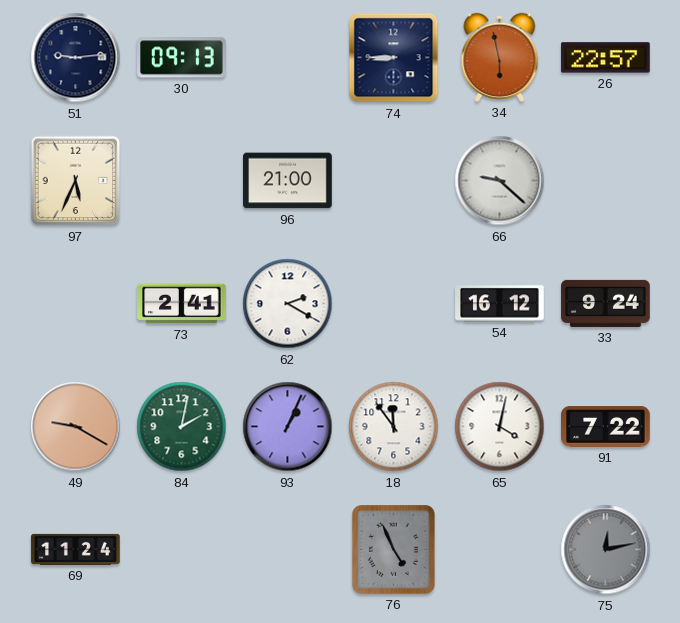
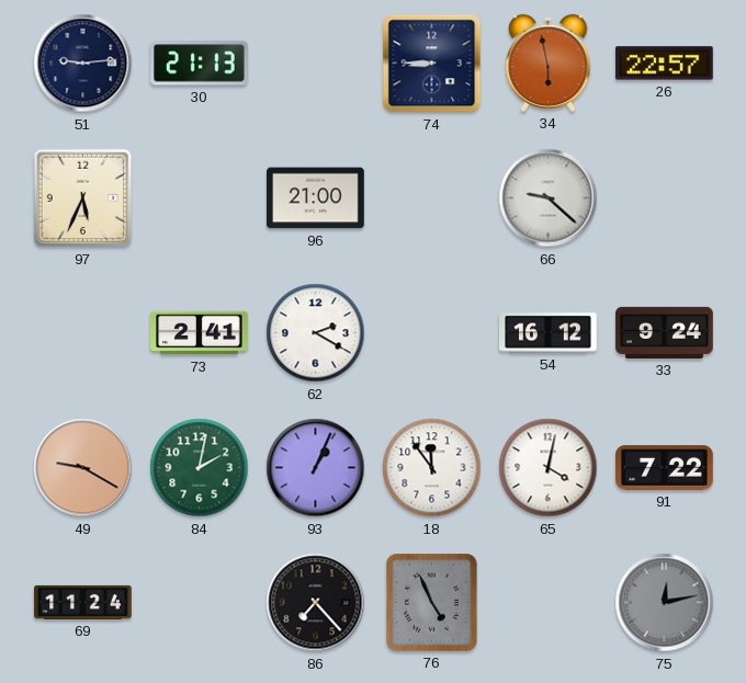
30: 09:13 -> 21:13
86: none -> 7:23
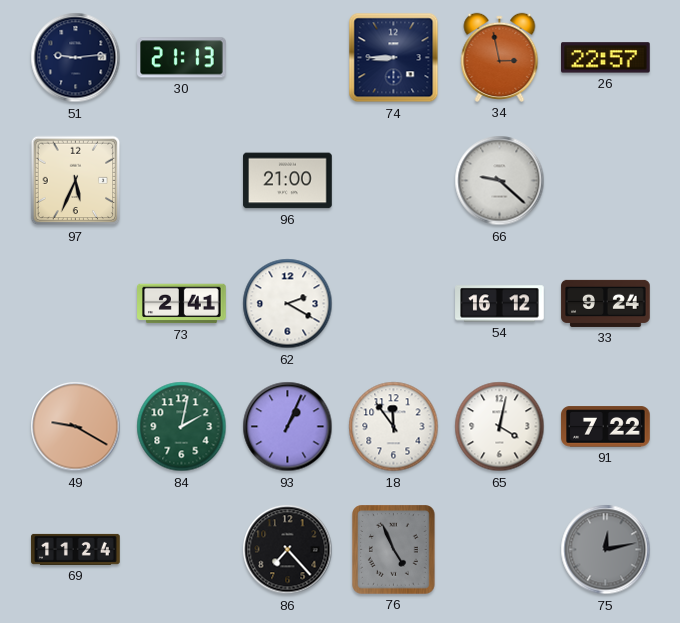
34: 5:58 -> 2:58
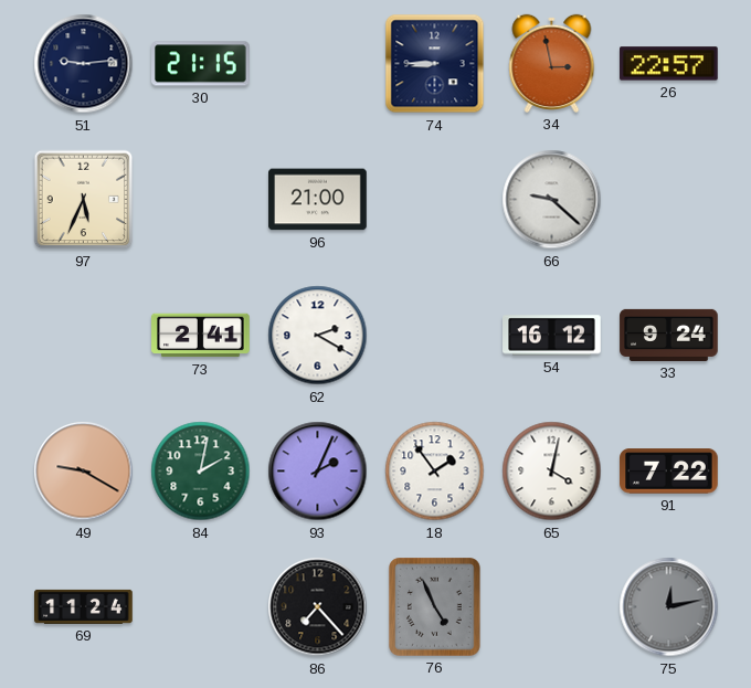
30: 21:13 -> 21:15
93: 1:04 -> 2:04
18: 11:54 -> 1:54
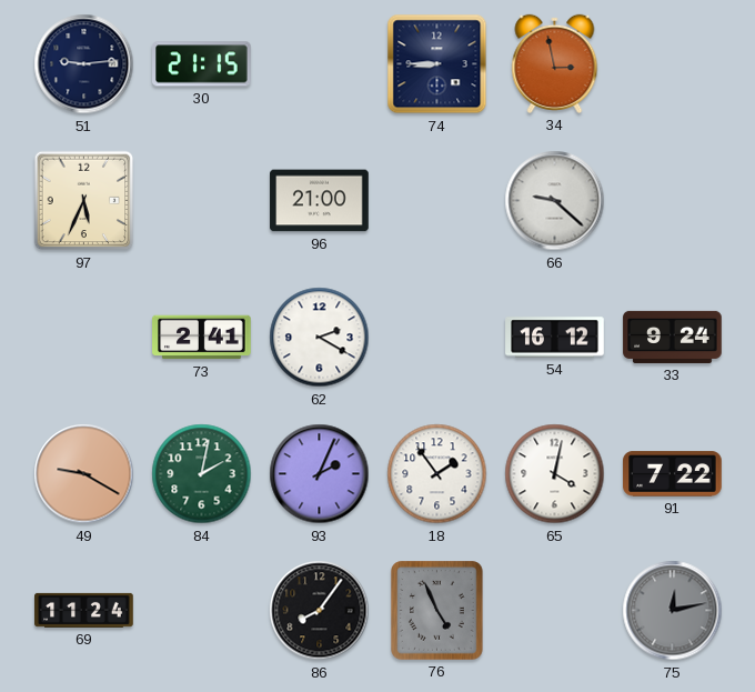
26: 22:57 -> none
86: 7:23 -> 8:06
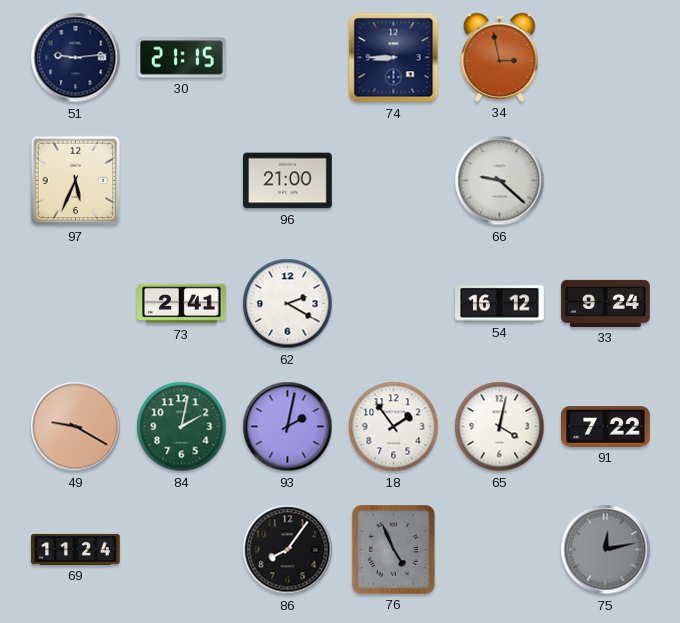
93: 2:04 -> 2:02
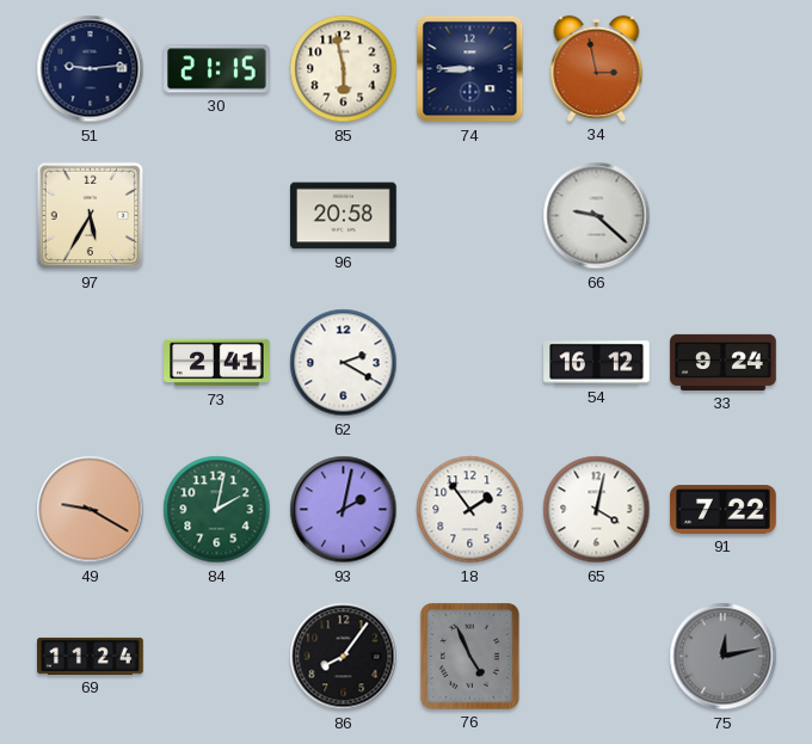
85: none -> 5:58
97: 5:34 -> 5:35
96: 21:00 -> 20:58
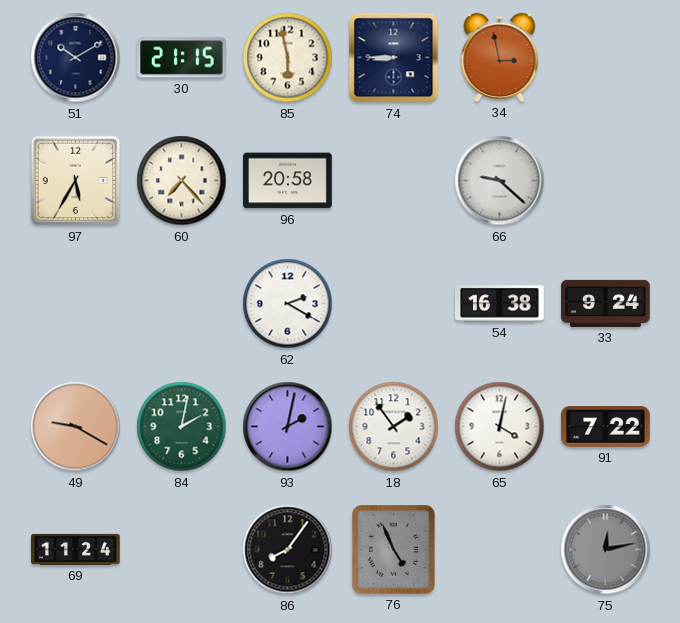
51: 9:14 -> 10:10
60: none -> 7:23
73: 2:41 -> none
54: 16:12 -> 16:38
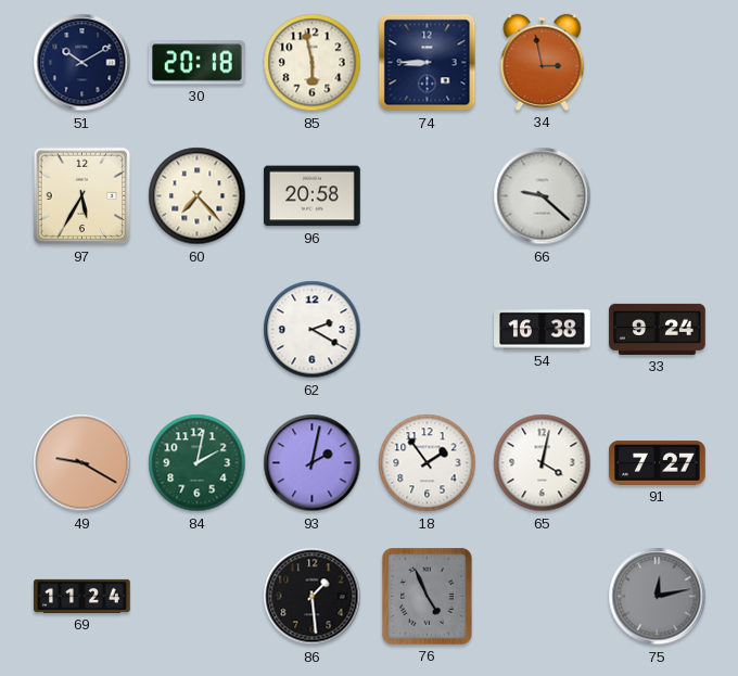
30: 21:15 -> 20:18
91: 7:22 -> 7:27
86: 8:06 -> 1:29
